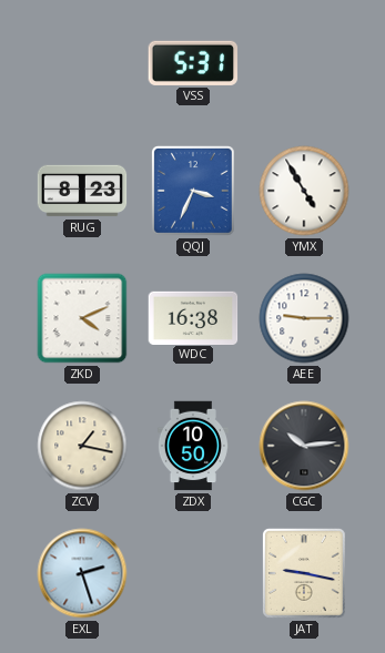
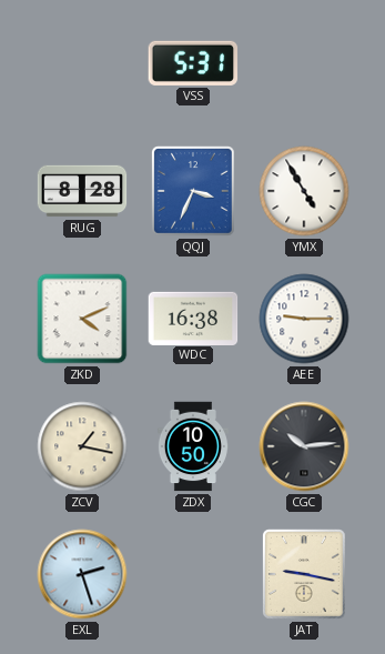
RUG: 8:23 -> 8:28
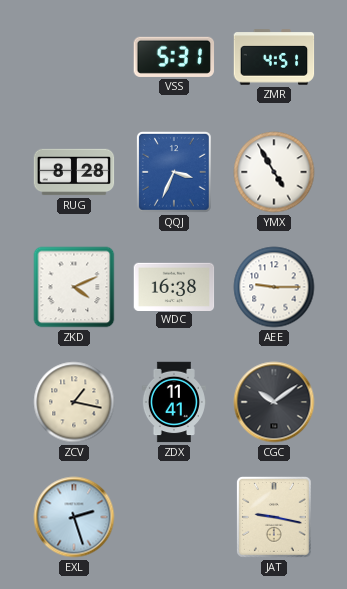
ZMR: none -> 4:51
ZDX: 10:50 -> 11:41
CGC: 10:14 -> 10:09
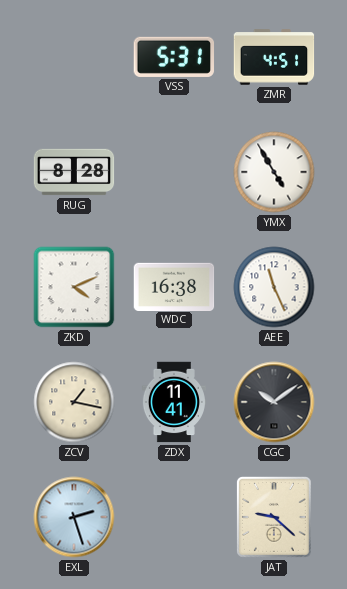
QQJ: 3:34 -> none
AEE: 9:15 -> 11:26
JAT: 9:17 -> 9:22
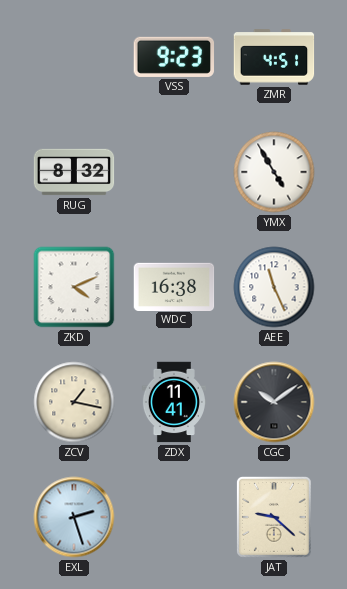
VSS: 5:31 -> 9:23
RUG: 8:28 -> 8:32
